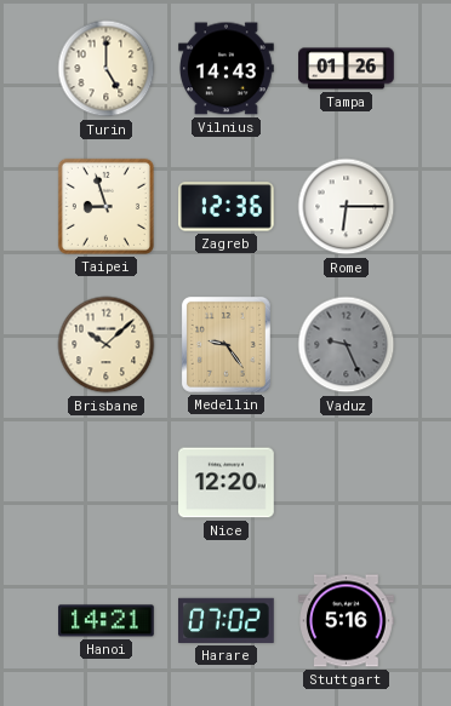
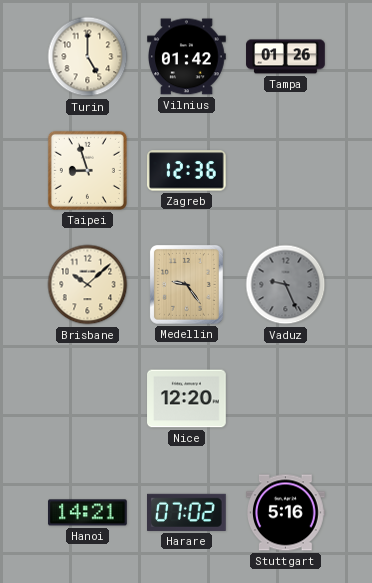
Vilnius: 14:43 -> 01:42
Rome: 6:15 -> none
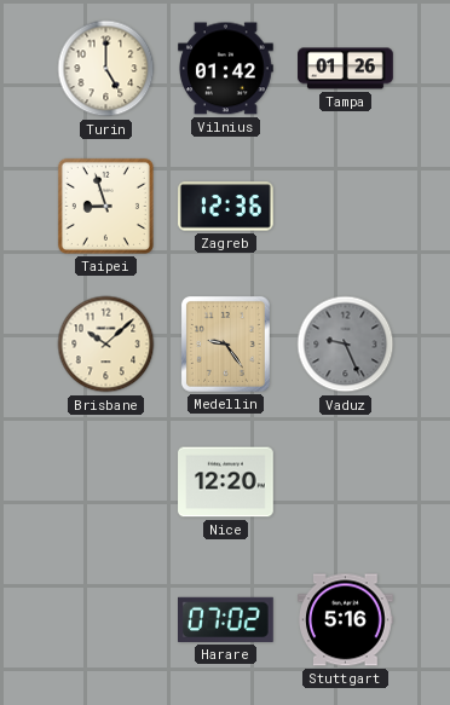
Hanoi: 14:21 -> none
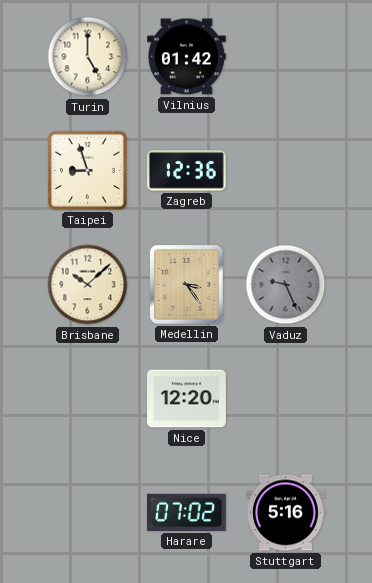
Tampa: 01:26 -> none
Medellin: 9:24 -> 3:24
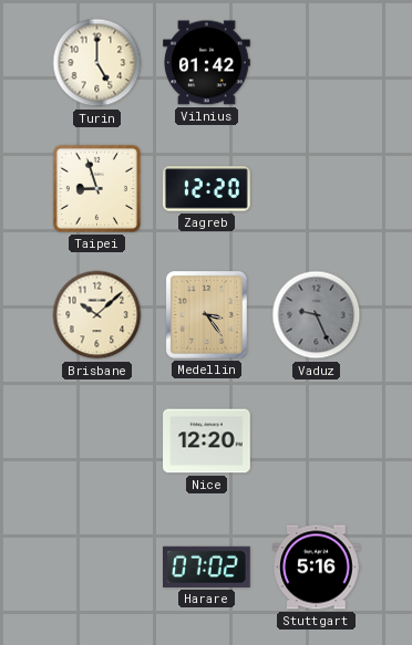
Zagreb: 12:36 -> 12:20
